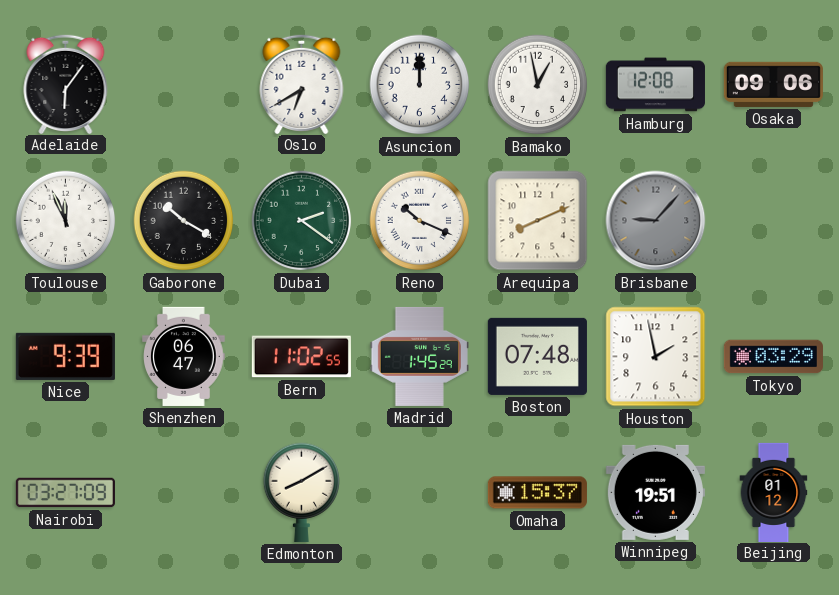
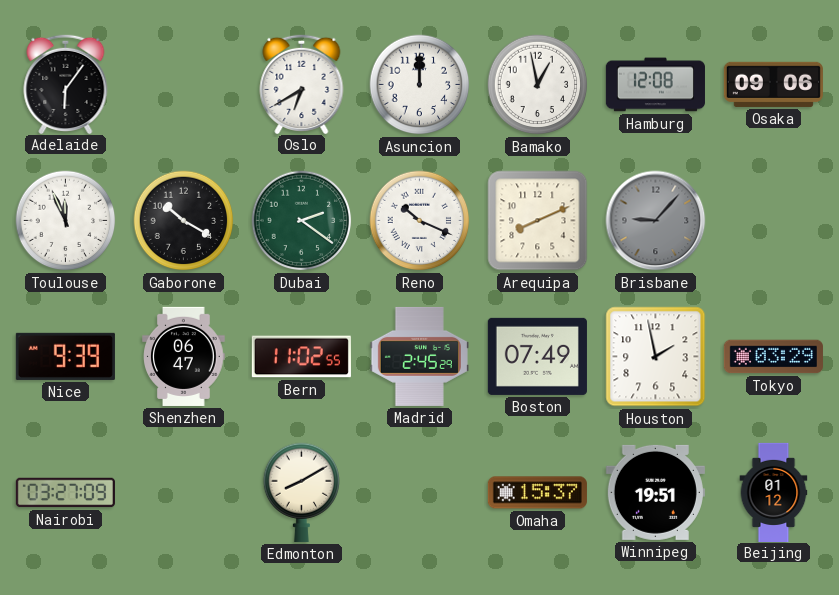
Madrid: 1:45 -> 2:45
Boston: 07:48 -> 07:49
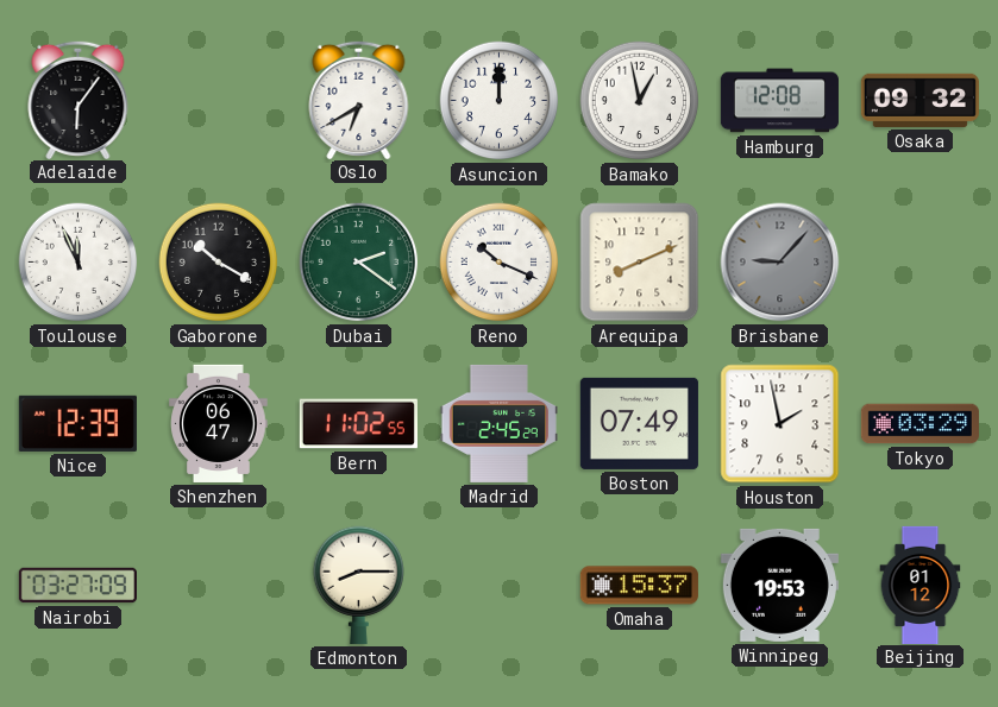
Osaka: 09:06 -> 09:32
Nice: 9:39 -> 12:39
Edmonton: 8:10 -> 8:15
Winnipeg: 19:51 -> 19:53
